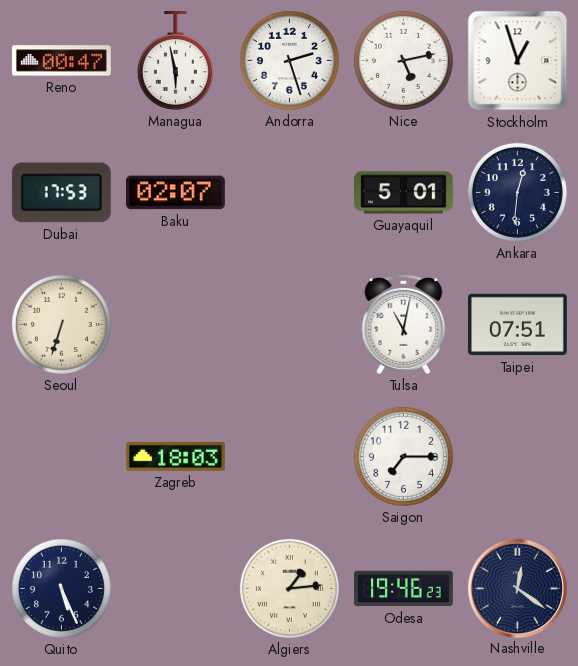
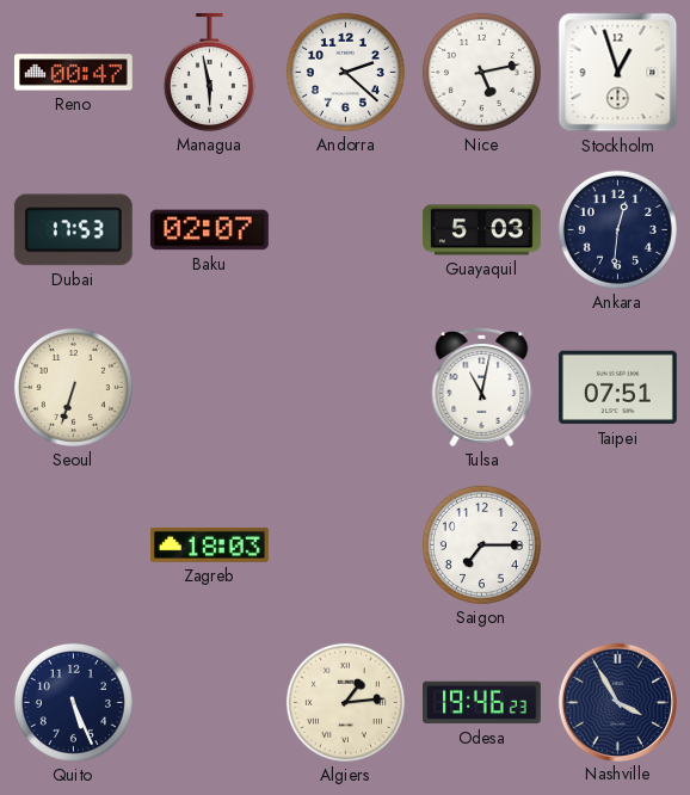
Andorra: 2:27 -> 2:22
Guayaquil: 5:01 -> 5:03
Nashville: 12:21 -> 3:55
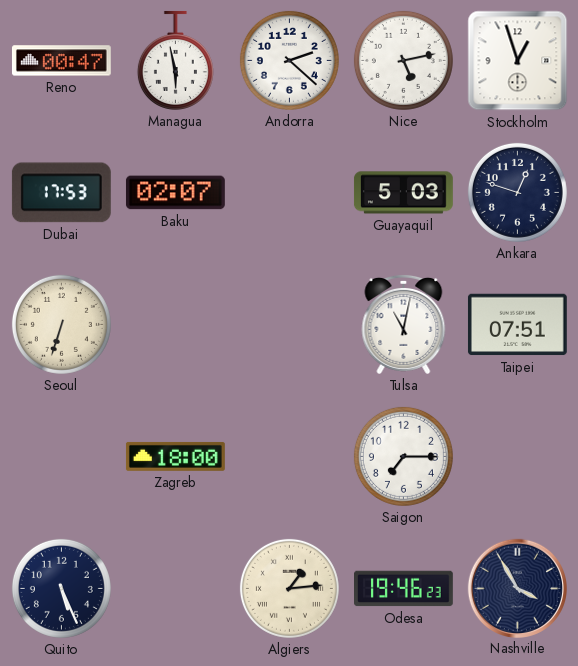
Ankara: 12:31 -> 12:48
Zagreb: 18:03 -> 18:00
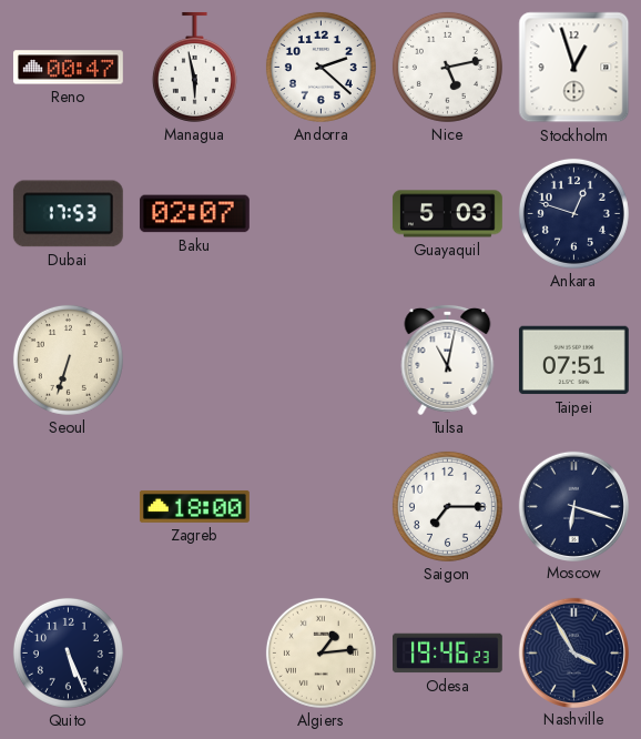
Moscow: none -> 6:18
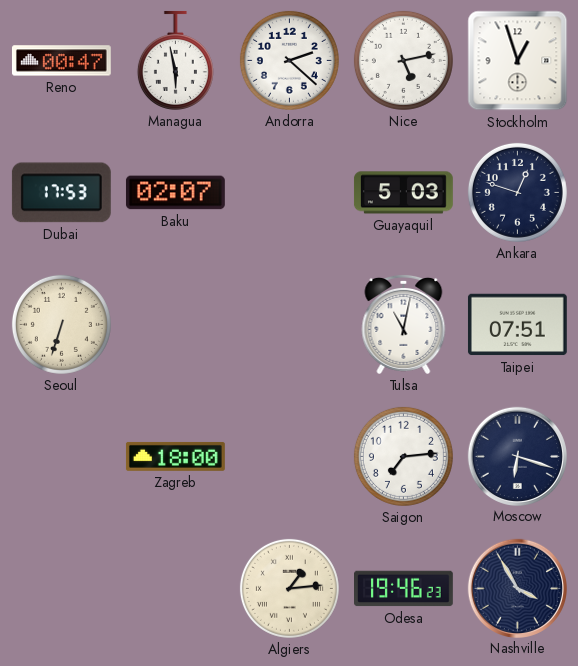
Saigon: 7:15 -> 7:14
Quito: 5:26 -> none
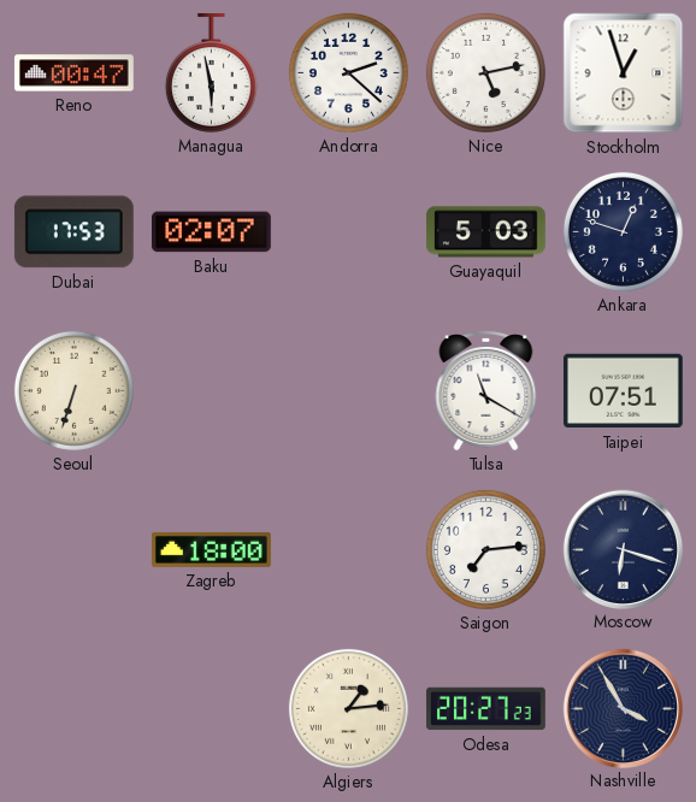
Tulsa: 11:02 -> 11:20
Odesa: 19:46 -> 20:27
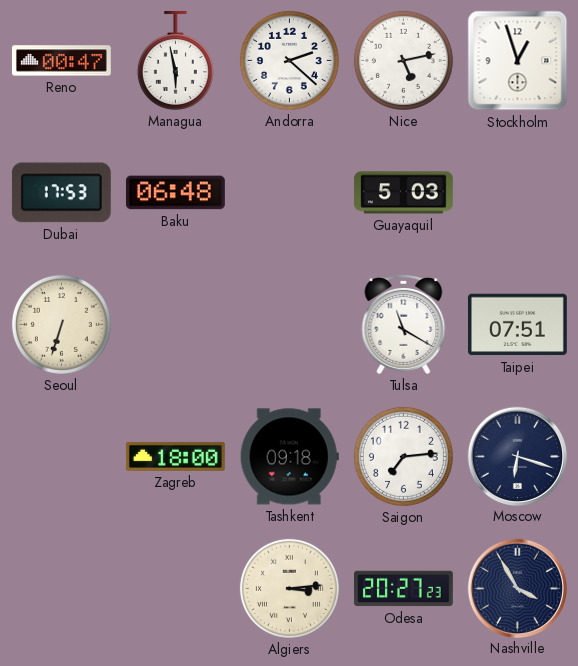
Baku: 02:07 -> 06:48
Ankara: 12:48 -> none
Tashkent: none -> 09:18
Algiers: 1:14 -> 3:14
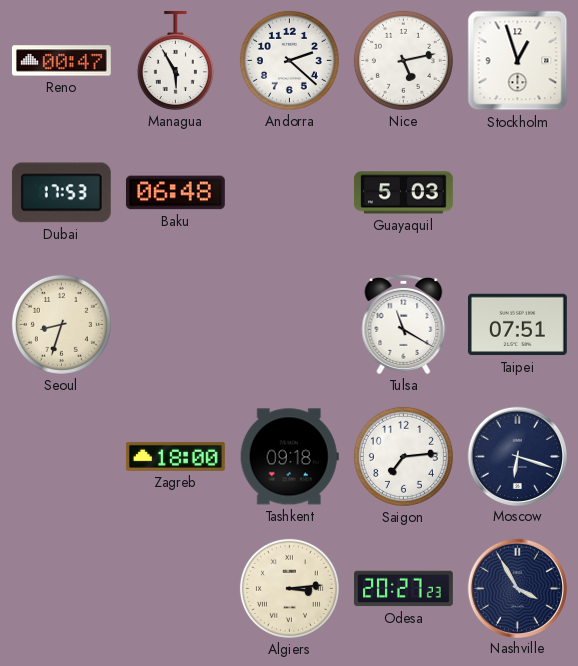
Managua: 5:58 -> 5:55
Seoul: 6:33 -> 8:33
